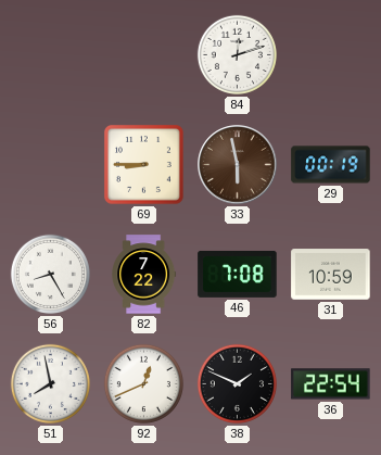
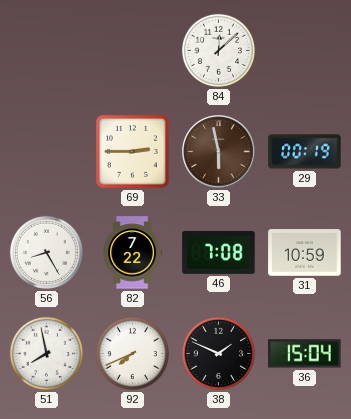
84: 12:12 -> 12:08
69: 8:45 -> 2:45
92: 12:41 -> 7:41
36: 22:54 -> 15:04
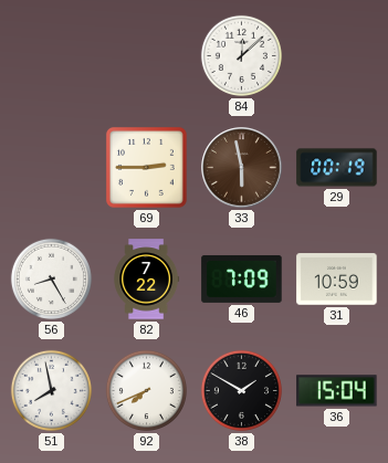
46: 7:08 -> 7:09
38: 1:49 -> 1:50
